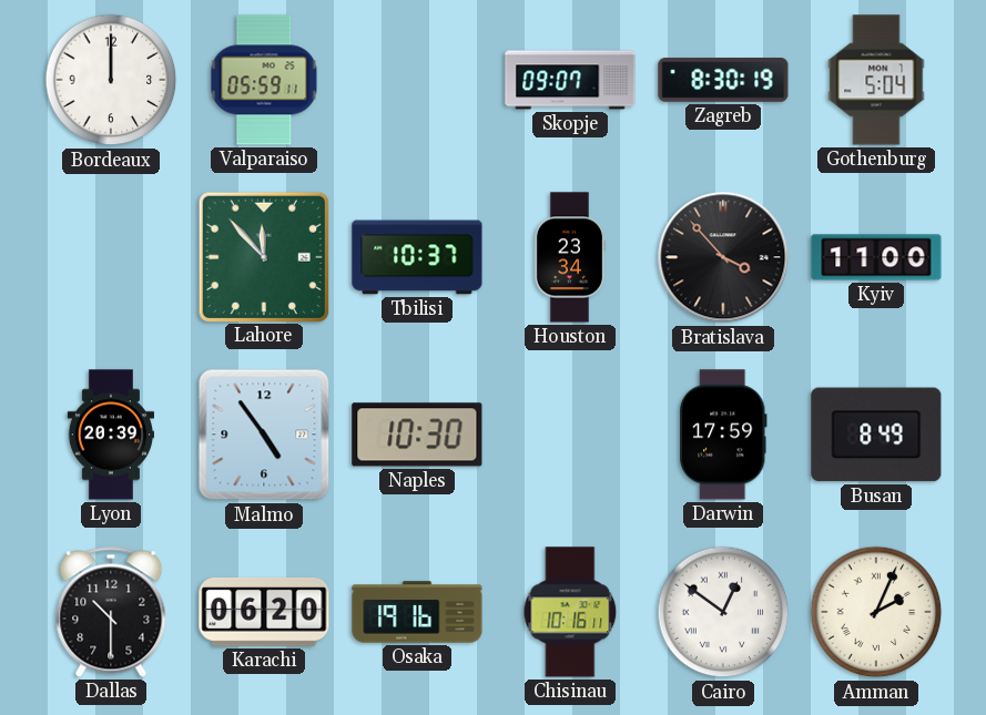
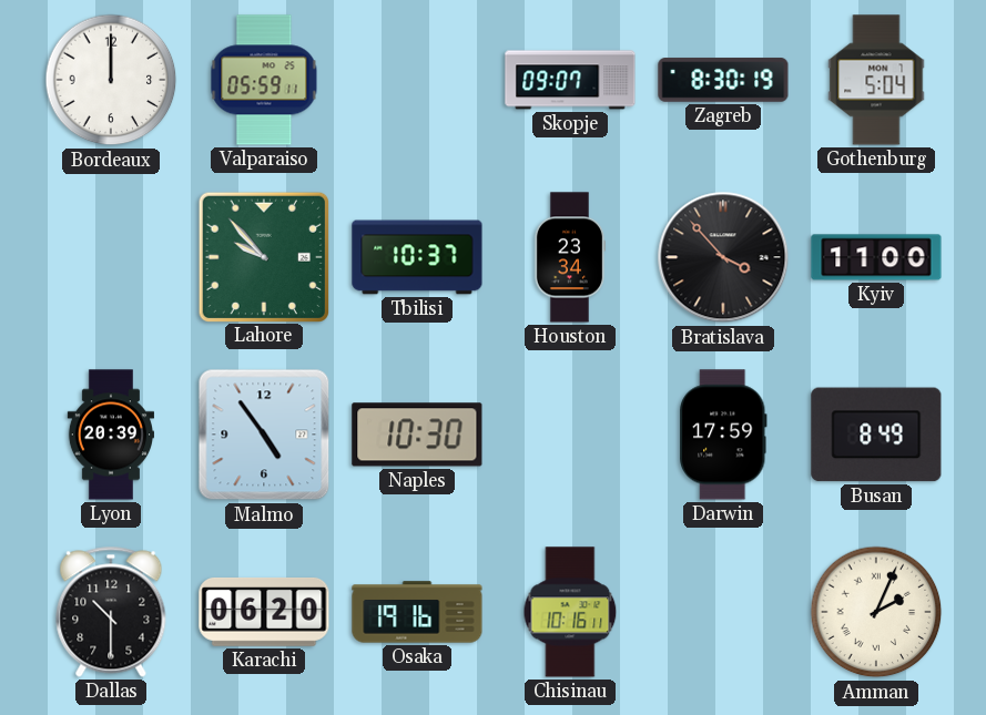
Lahore: 11:53 -> 9:53
Cairo: 12:51 -> none
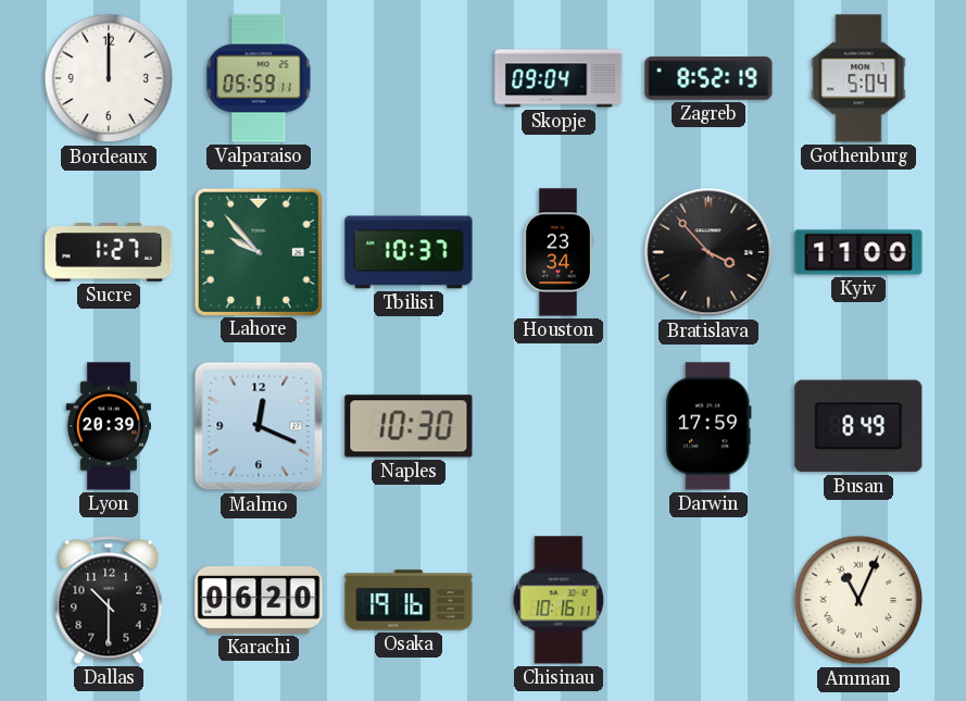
Skopje: 09:07 -> 09:04
Zagreb: 8:30 -> 8:52
Sucre: none -> 1:27
Malmo: 4:54 -> 12:19
Amman: 2:04 -> 11:04
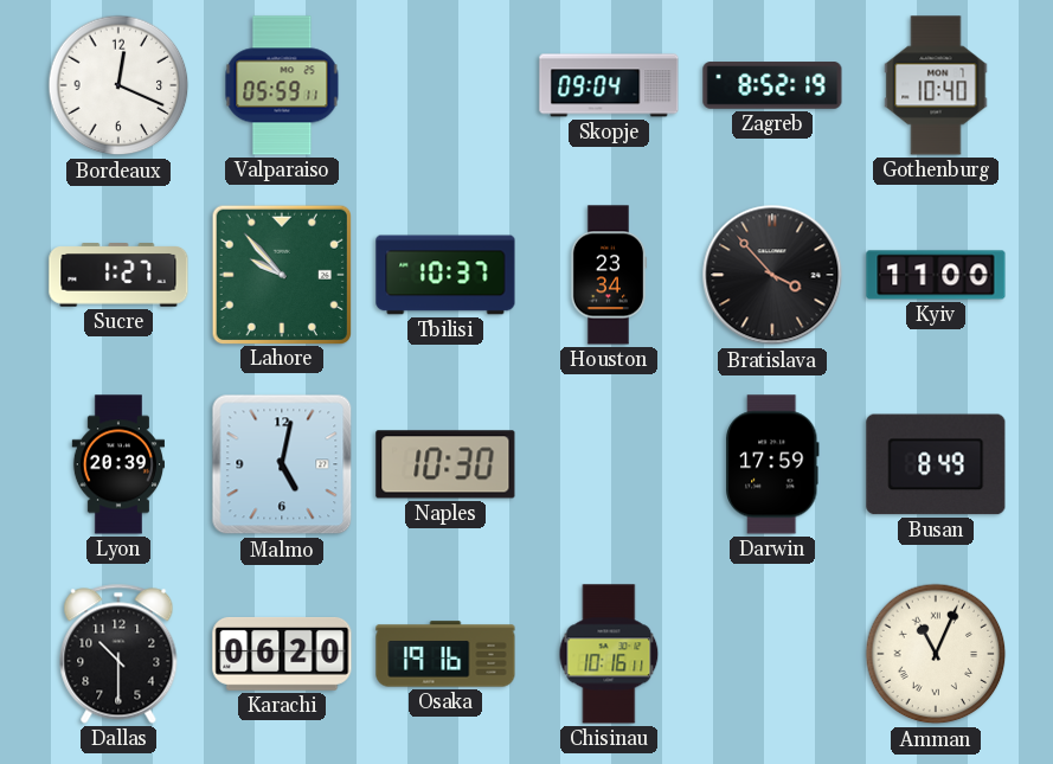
Bordeaux: 12:00 -> 12:19
Gothenburg: 5:04 -> 10:40
Malmo: 12:19 -> 5:02
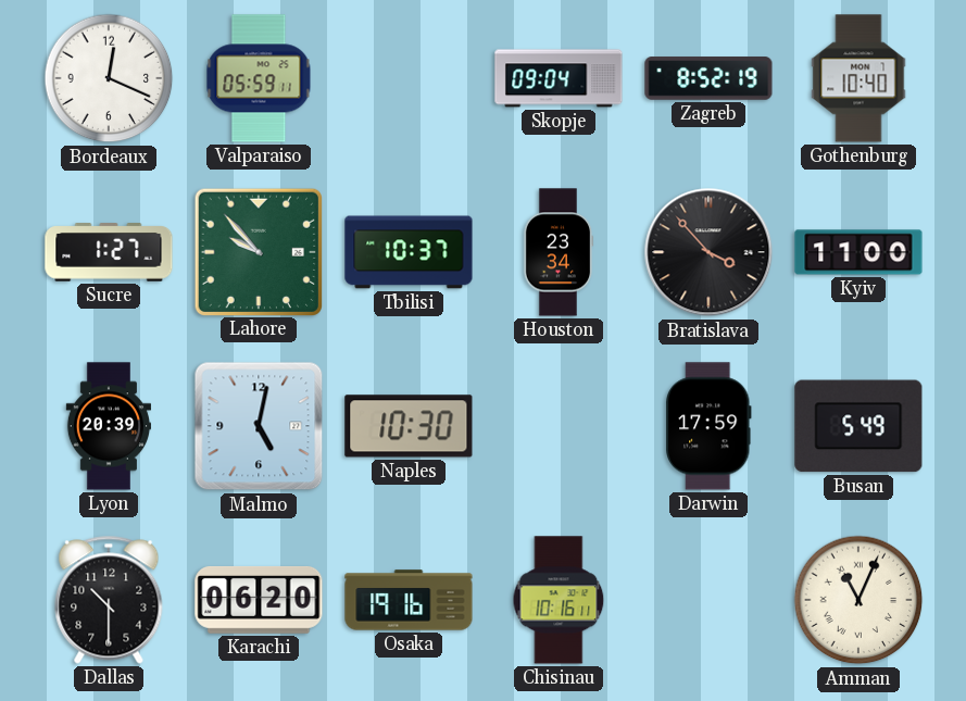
Busan: 8:49 -> 5:49
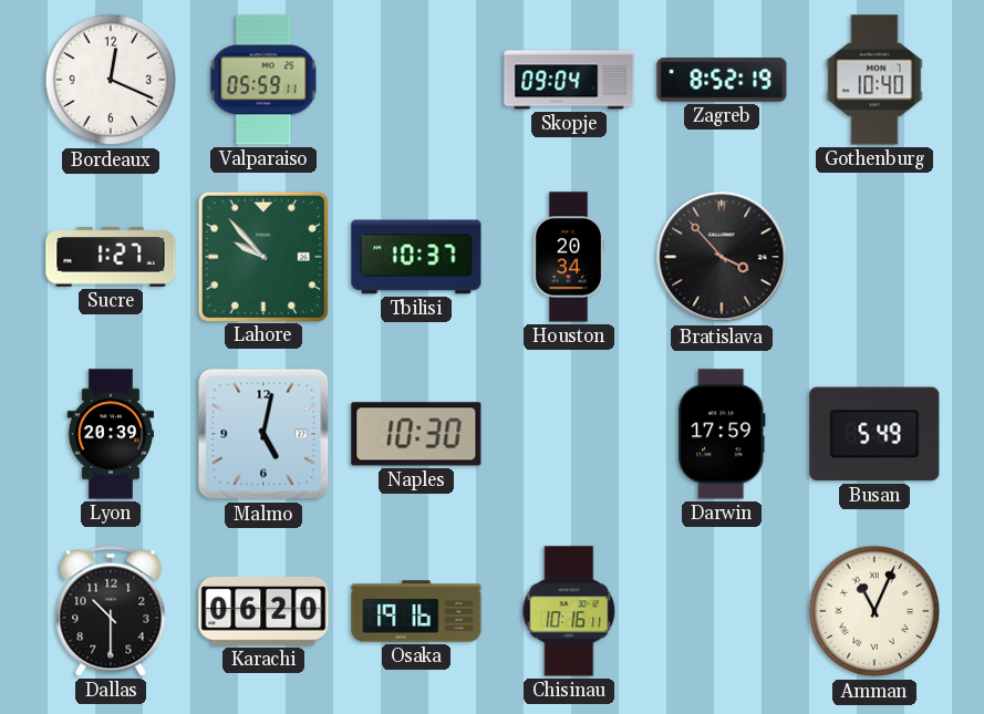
Houston: 23:34 -> 20:34
Kyiv: 11:00 -> none
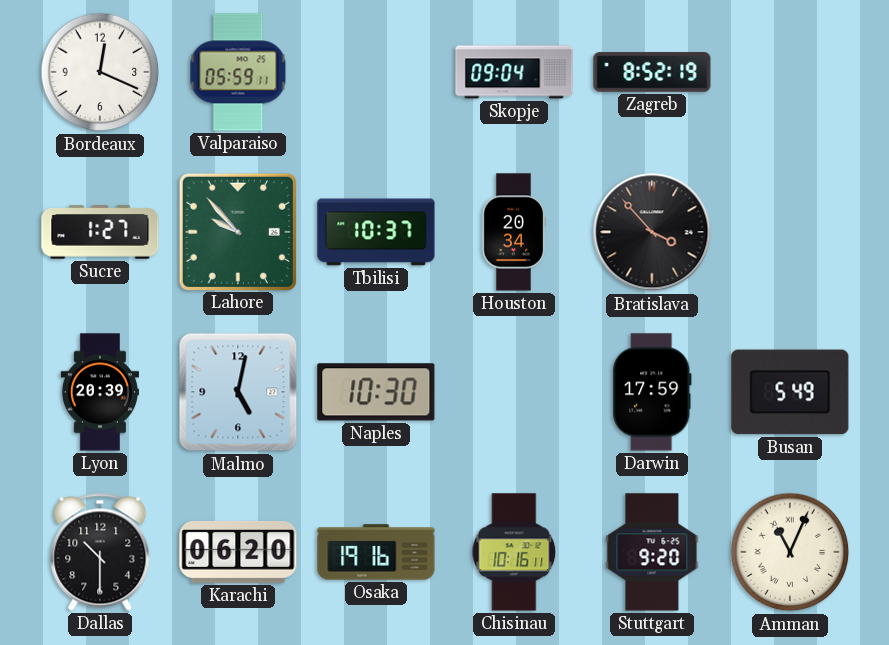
Gothenburg: 10:40 -> none
Stuttgart: none -> 9:20
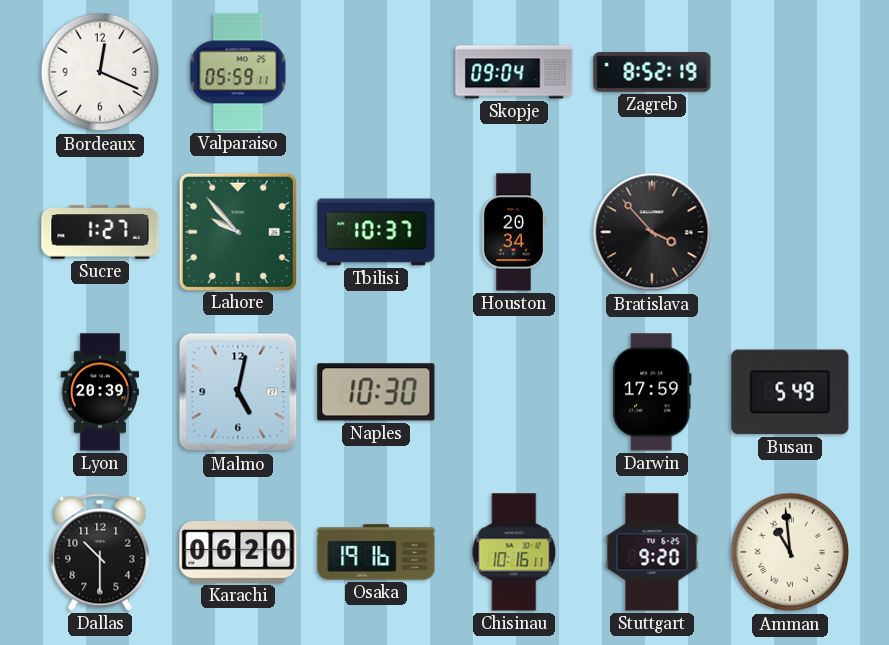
Amman: 11:04 -> 10:59
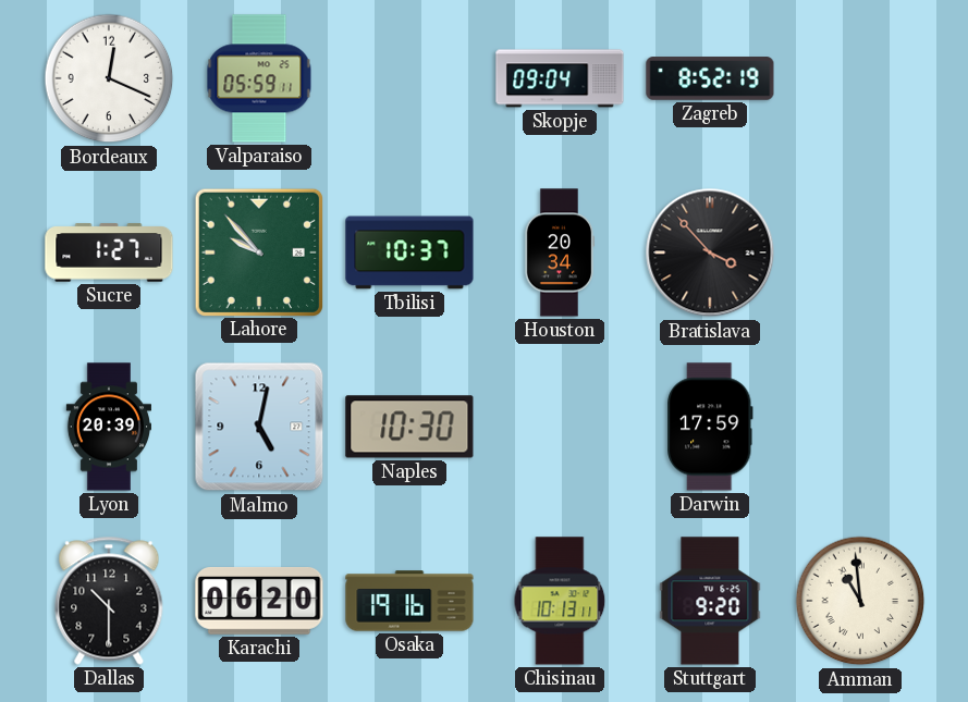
Busan: 5:49 -> none
Chisinau: 10:16 -> 10:13
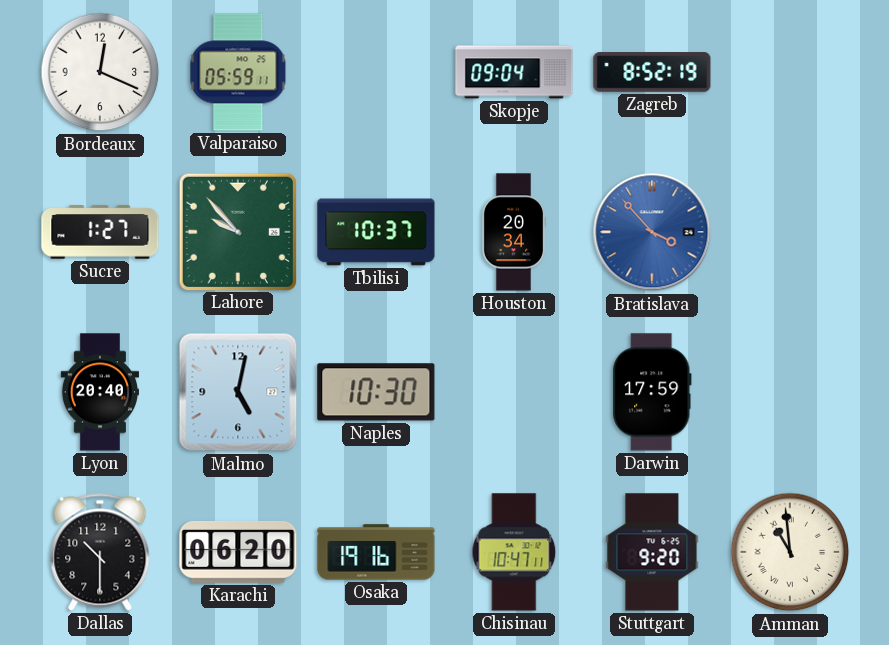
Bratislava dial: black -> blue
Lyon: 20:39 -> 20:40
Chisinau: 10:13 -> 10:47
